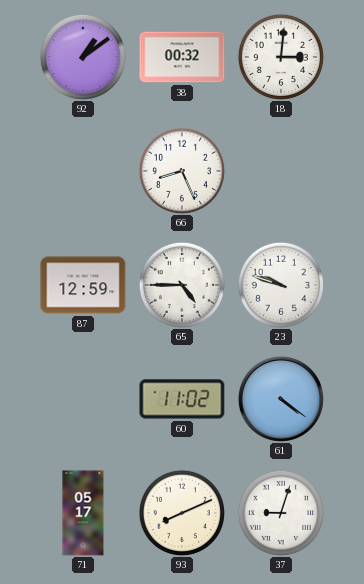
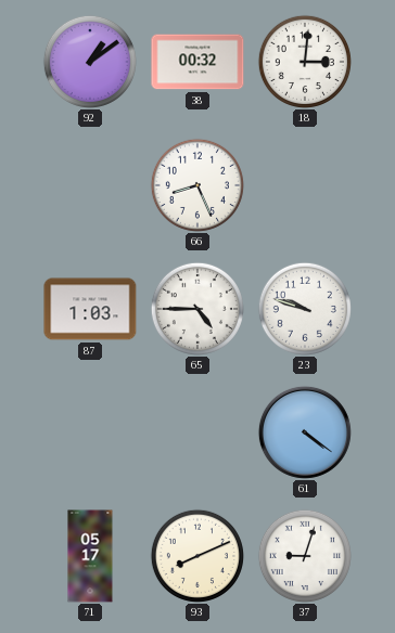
87: 12:59 -> 1:03
60: 11:02 -> none
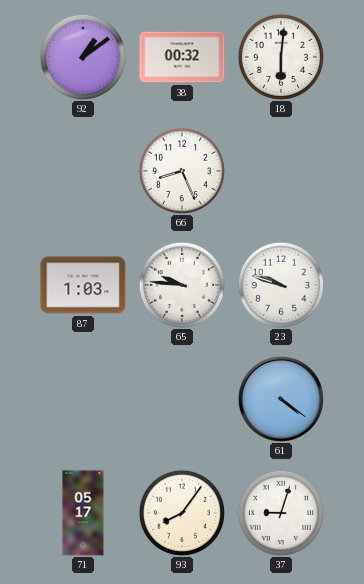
18: 3:01 -> 6:01
65: 4:45 -> 9:46
93: 8:11 -> 8:06
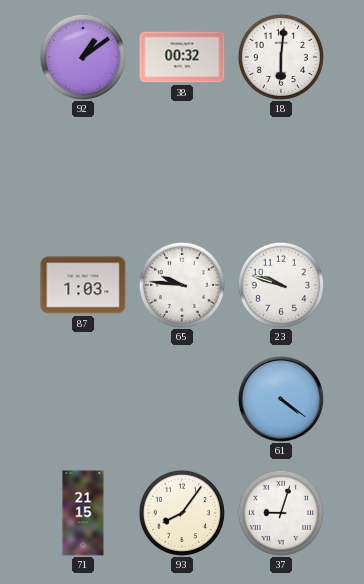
66: 8:26 -> none
71: 05:17 -> 21:15
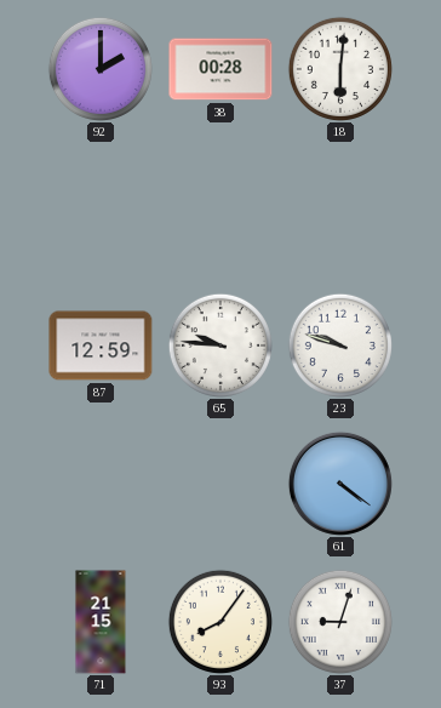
92: 1:09 -> 2:00
38: 00:32 -> 00:28
87: 1:03 -> 12:59
